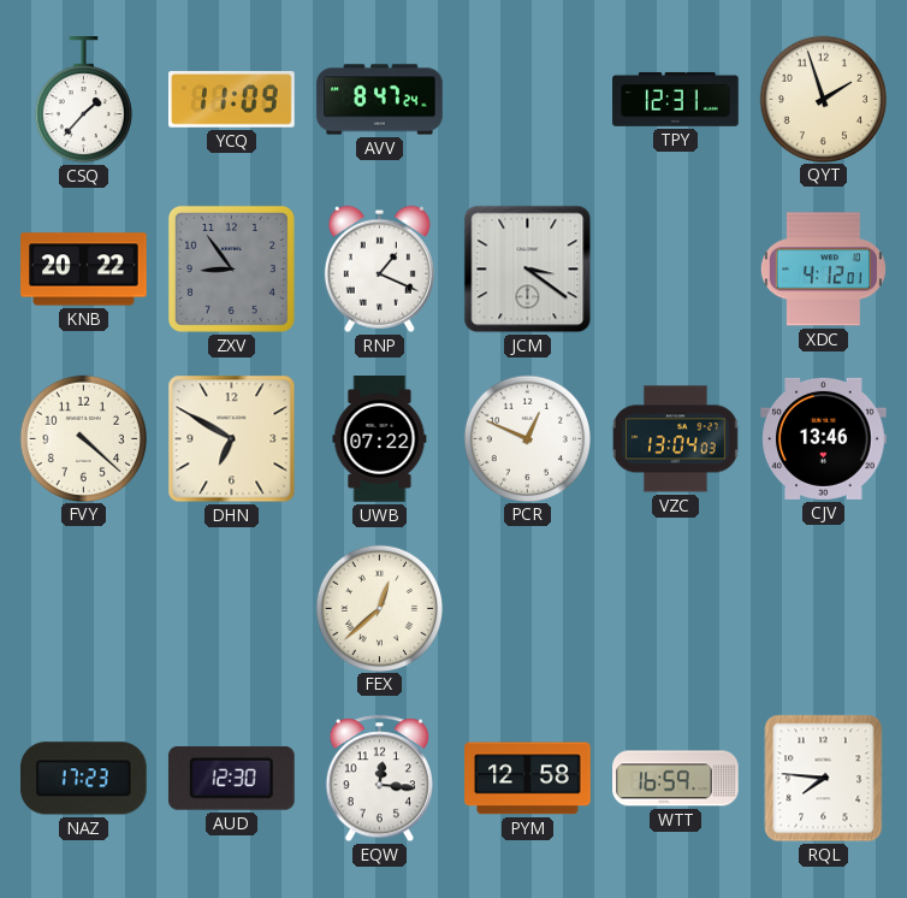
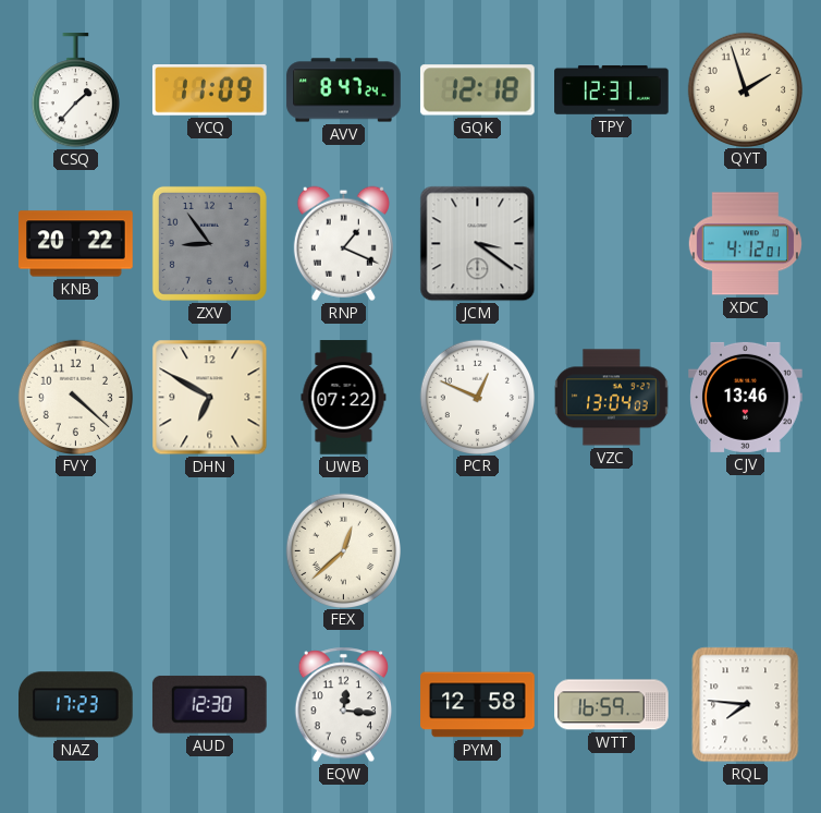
GQK: none -> 12:18
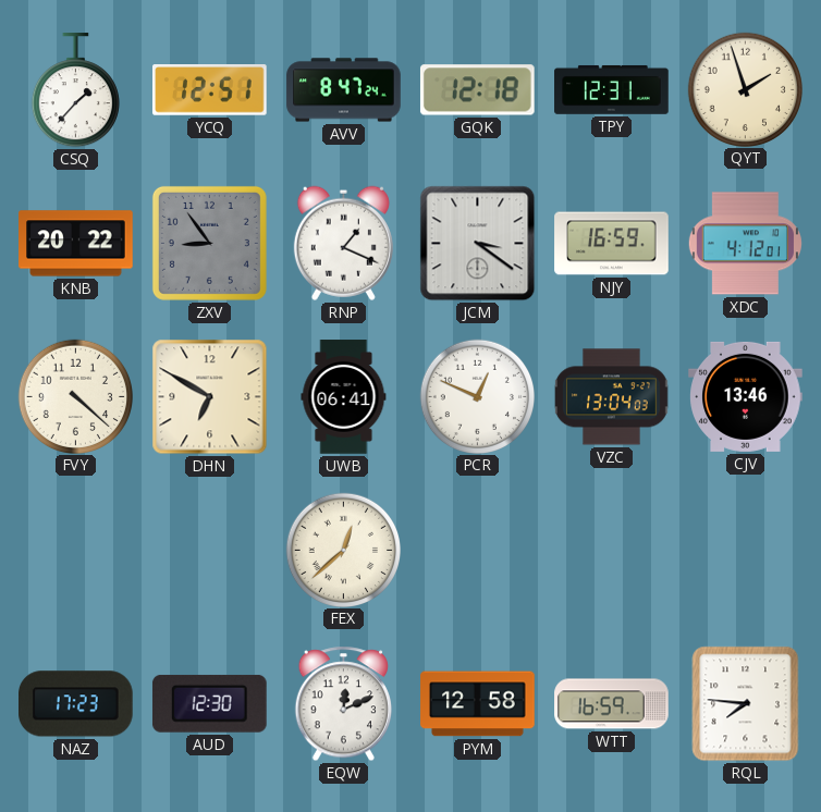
YCQ: 11:09 -> 12:51
NJY: none -> 16:59
UWB: 07:22 -> 06:41
EQW: 12:16 -> 12:11
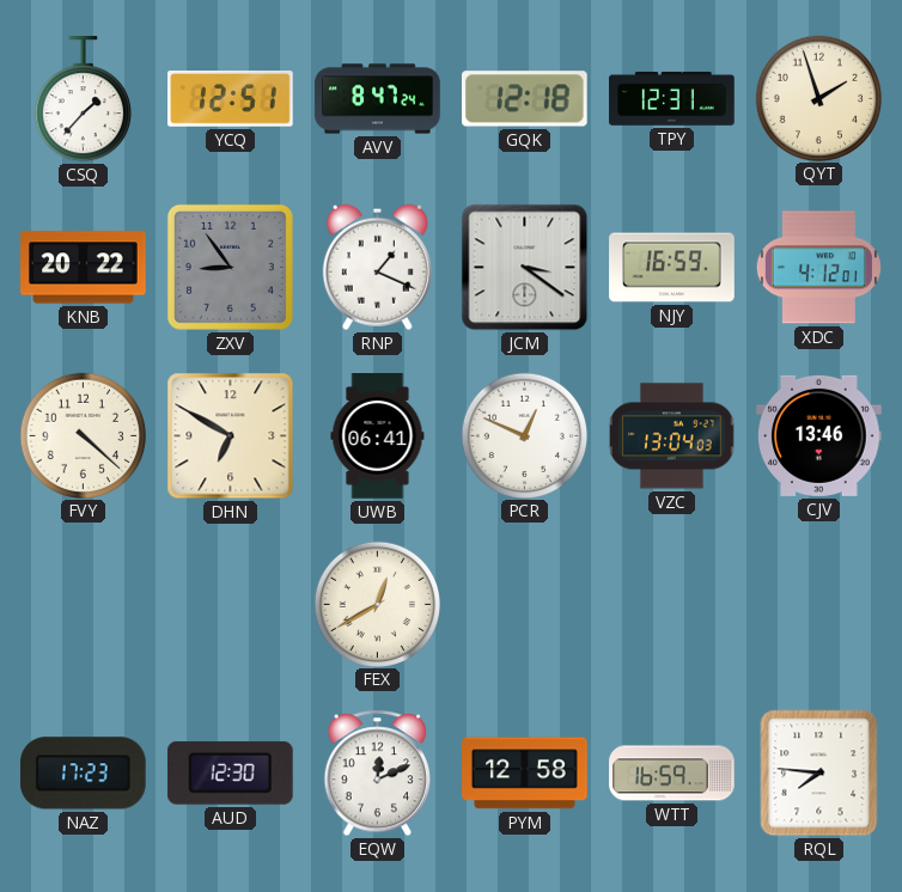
FEX: 12:38 -> 12:40
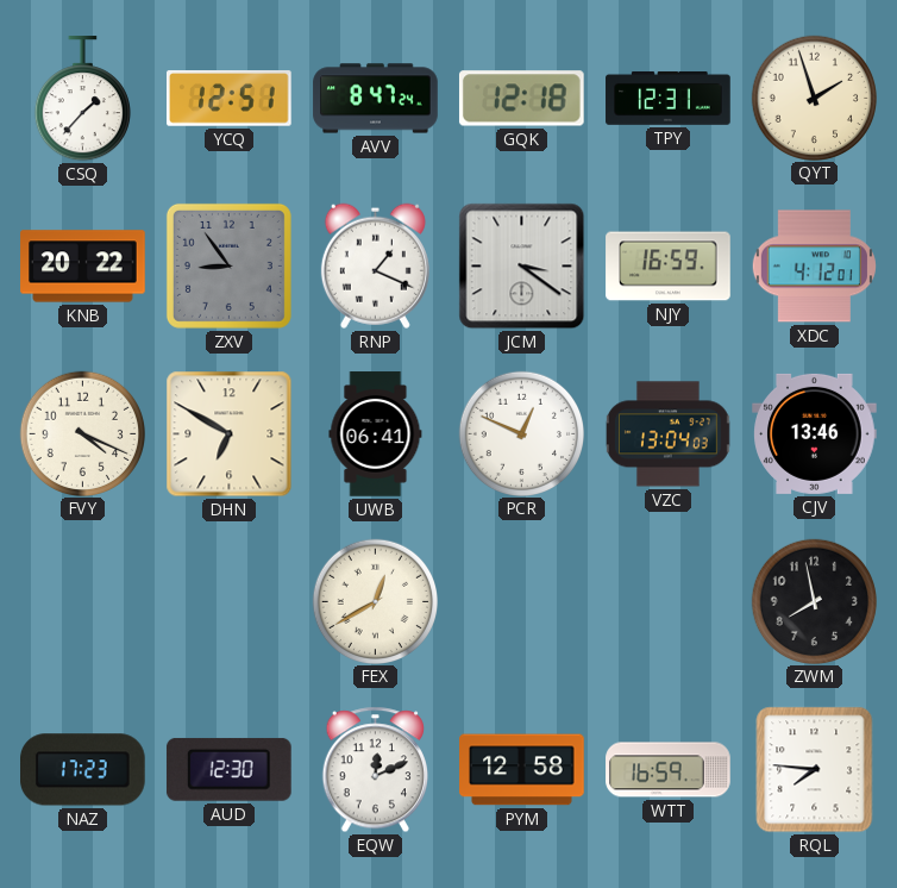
FVY: 4:22 -> 4:19
ZWM: none -> 7:58
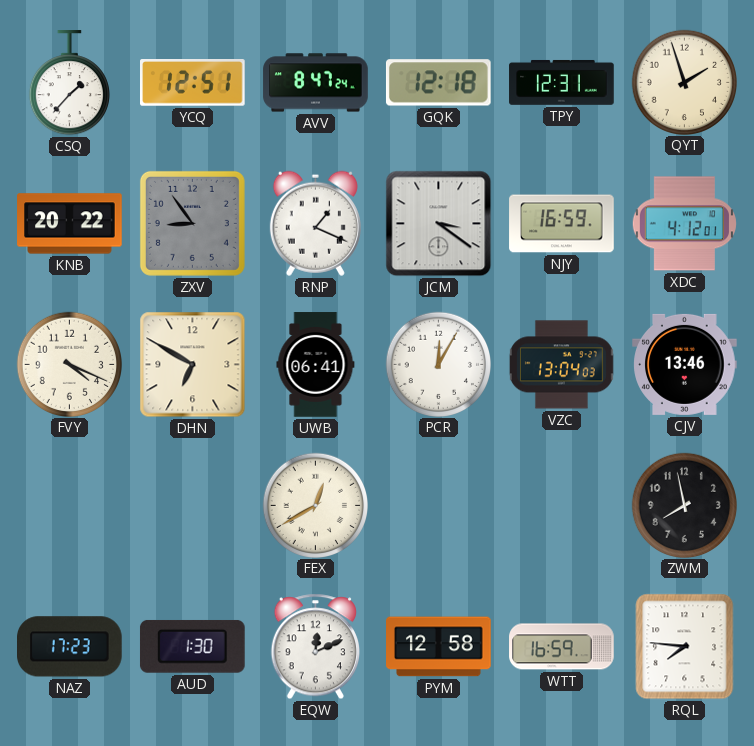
PCR: 12:49 -> 12:05
AUD: 12:30 -> 1:30
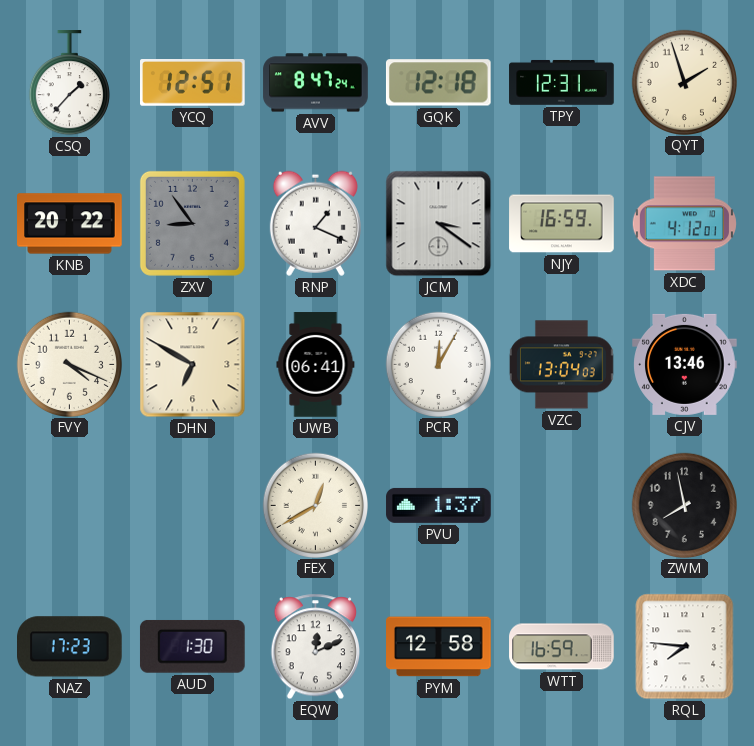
PVU: none -> 1:37
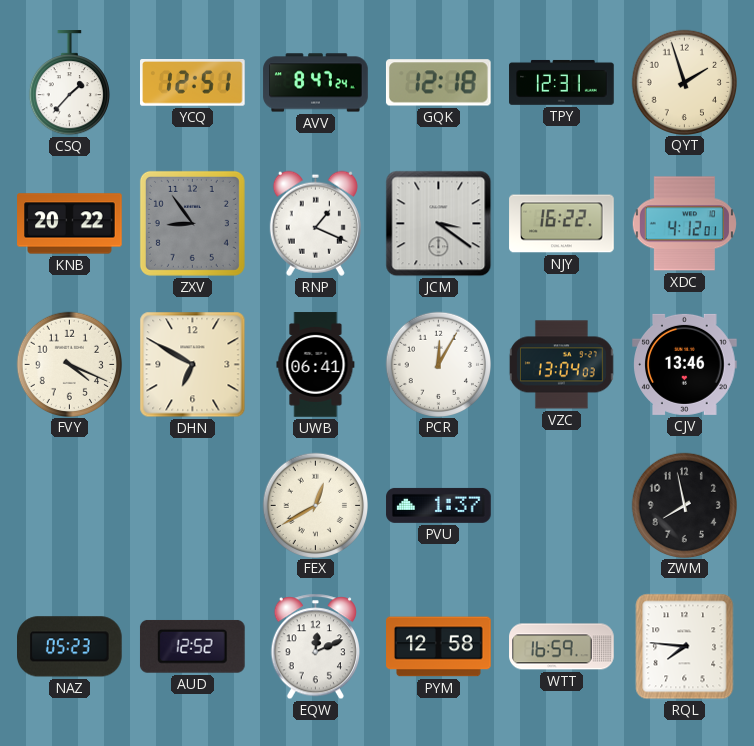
NJY: 16:59 -> 16:22
NAZ: 17:23 -> 05:23
AUD: 1:30 -> 12:52
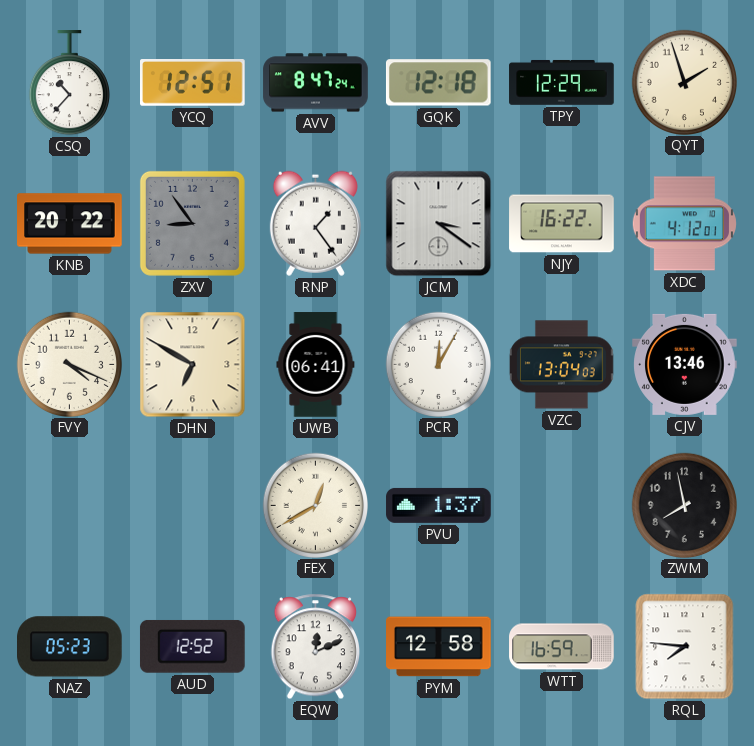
CSQ: 1:37 -> 10:37
TPY: 12:31 -> 12:29
RNP: 1:19 -> 1:24
